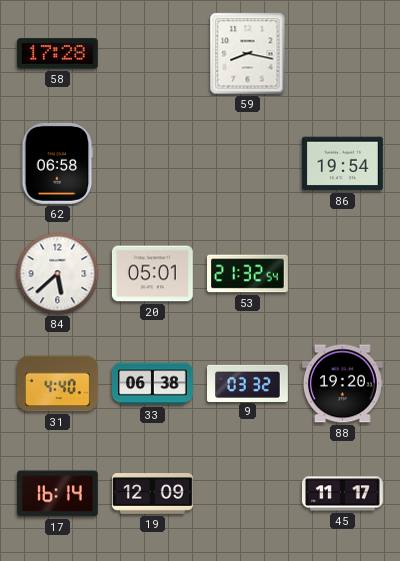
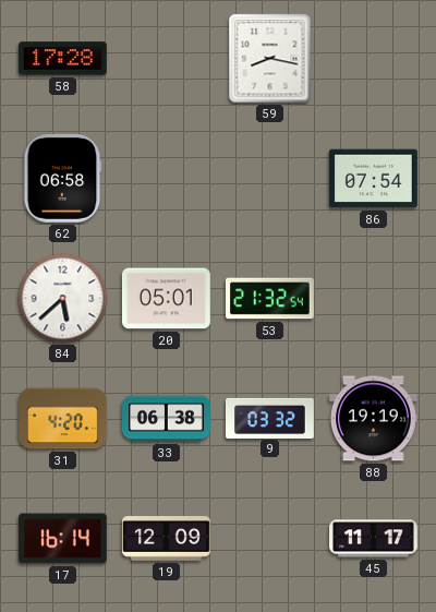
86: 19:54 -> 07:54
31: 4:40 -> 4:20
88: 19:20 -> 19:19
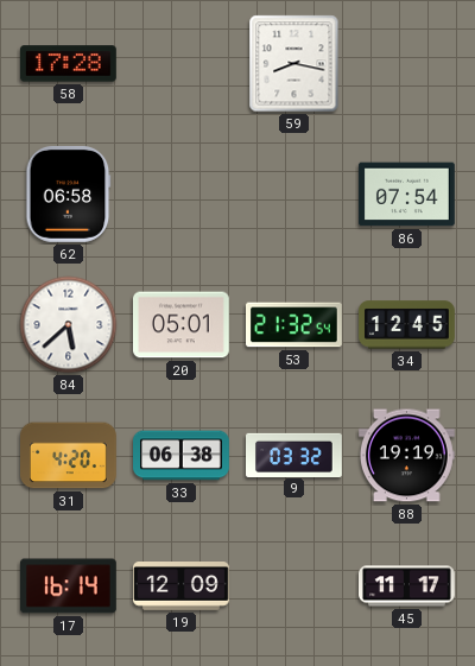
34: none -> 12:45
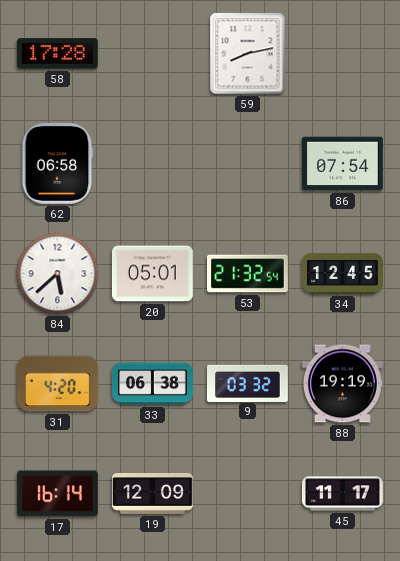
59: 8:17 -> 8:13
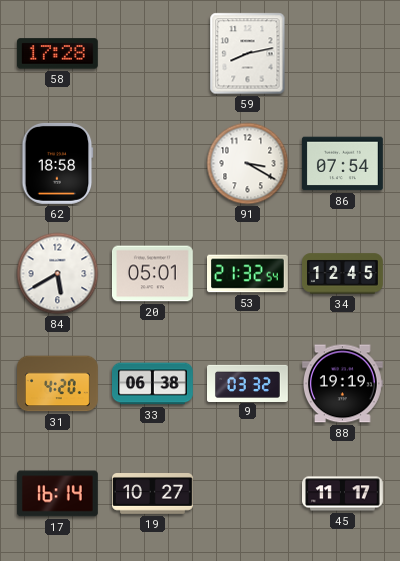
62: 06:58 -> 18:58
91: none -> 3:20
84: 5:38 -> 5:40
19: 12:09 -> 10:27
